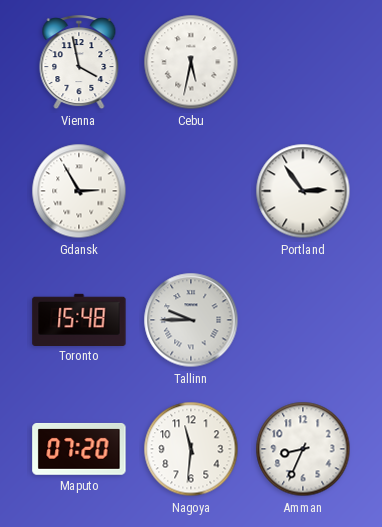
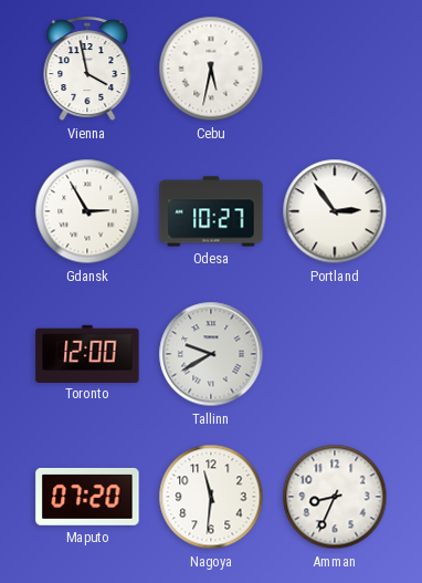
Odesa: none -> 10:27
Toronto: 15:48 -> 12:00
Tallinn: 9:45 -> 9:40
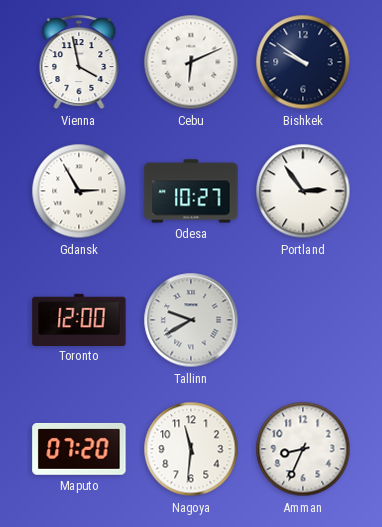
Cebu: 5:32 -> 6:11
Bishkek: none -> 9:51
